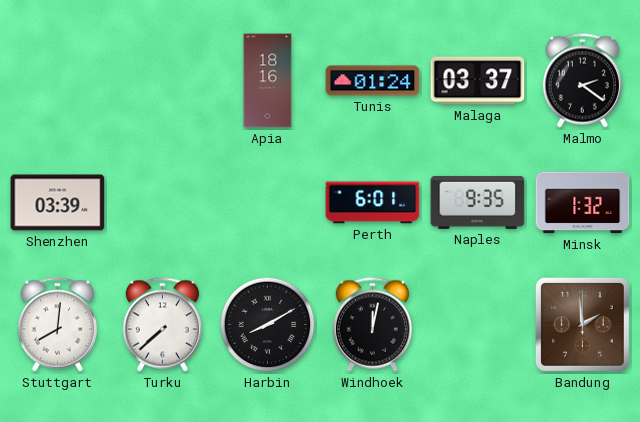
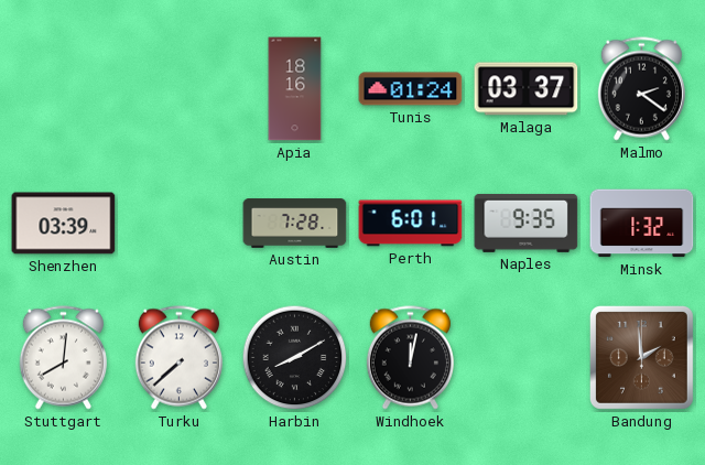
Austin: none -> 7:28
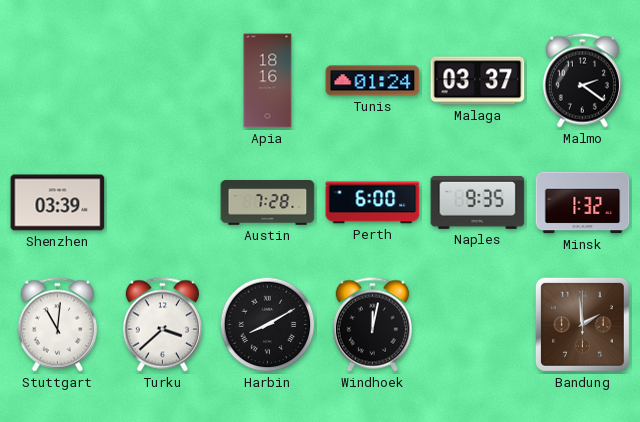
Perth: 6:01 -> 6:00
Stuttgart: 8:01 -> 11:01
Turku: 7:38 -> 3:38
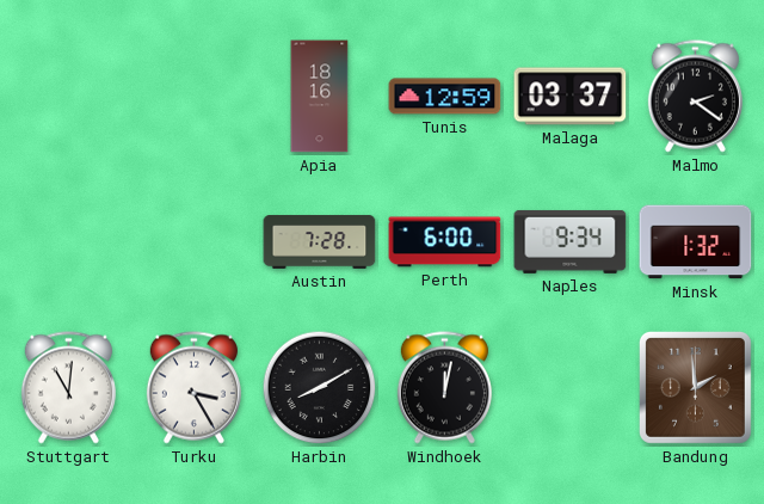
Tunis: 01:24 -> 12:59
Shenzhen: 03:39 -> none
Naples: 9:35 -> 9:34
Turku: 3:38 -> 3:25
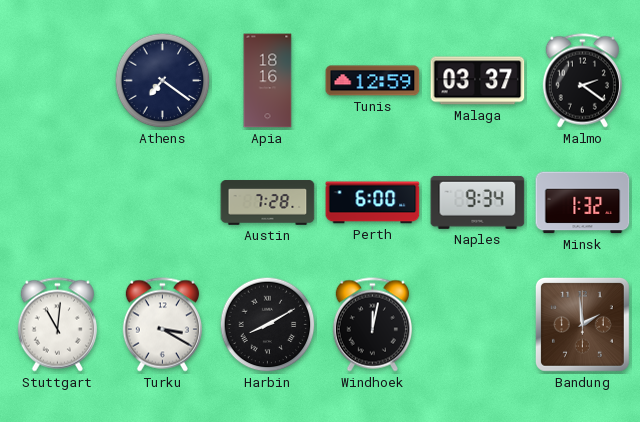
Athens: none -> 7:21
Turku: 3:25 -> 3:20
